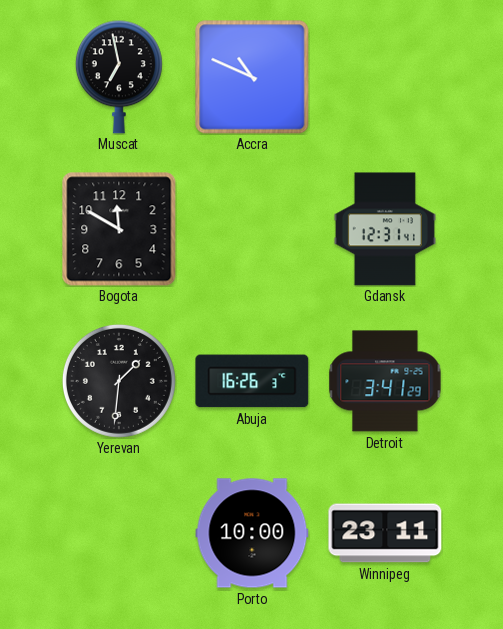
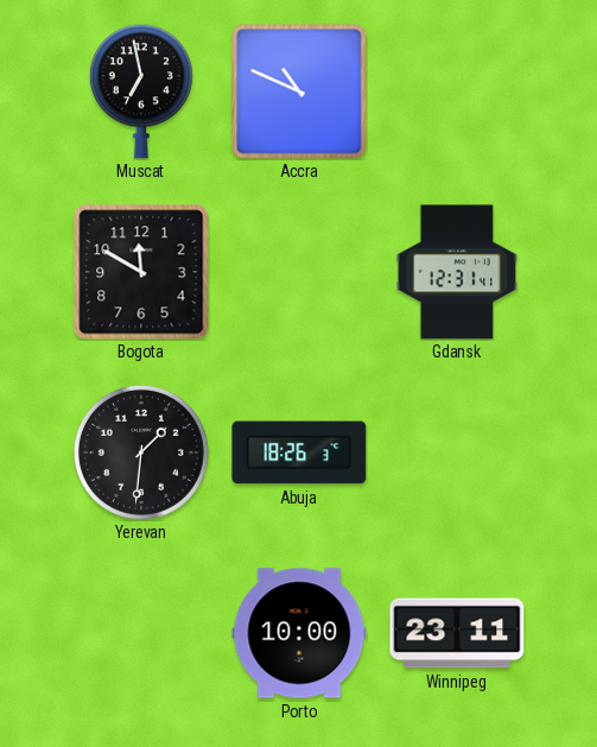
Abuja: 16:26 -> 18:26
Detroit: 3:41 -> none
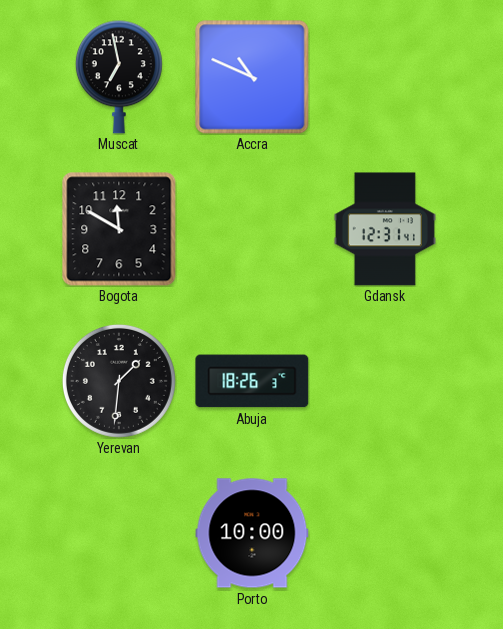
Winnipeg: 23:11 -> none
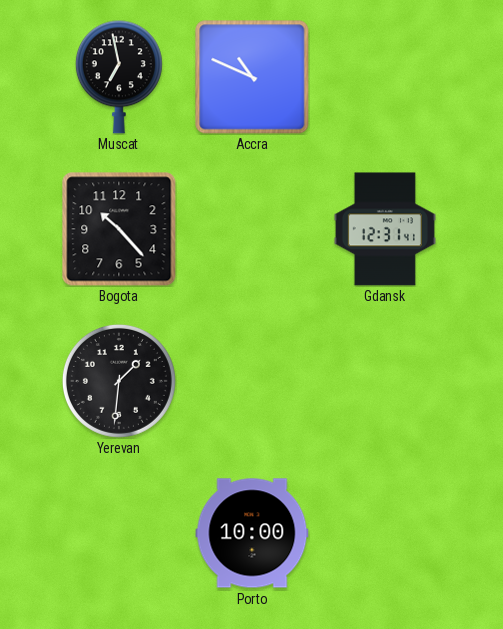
Bogota: 11:50 -> 10:23
Abuja: 18:26 -> none
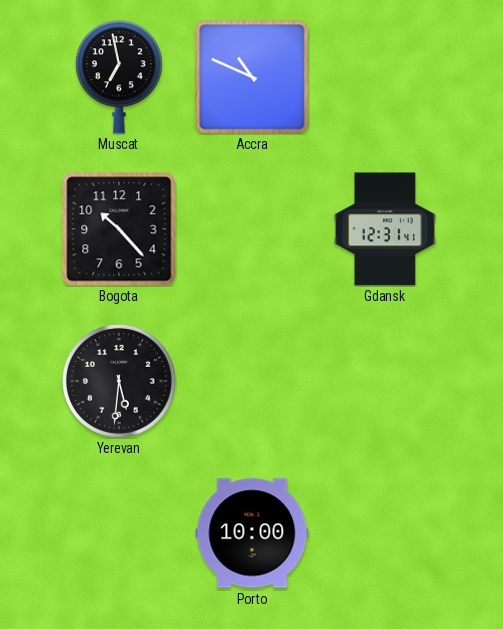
Yerevan: 1:31 -> 5:31
